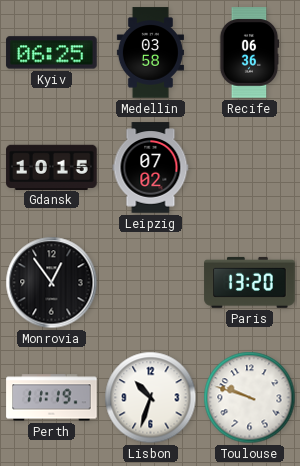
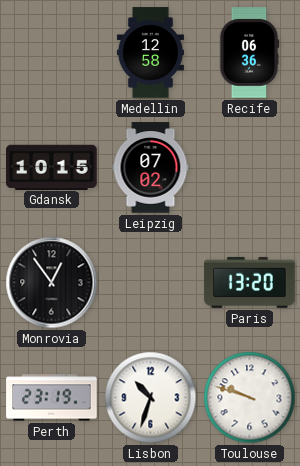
Kyiv: 06:25 -> none
Medellin: 03:58 -> 12:58
Perth: 11:19 -> 23:19
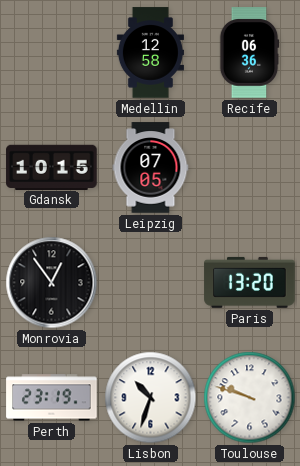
Leipzig: 07:02 -> 07:05
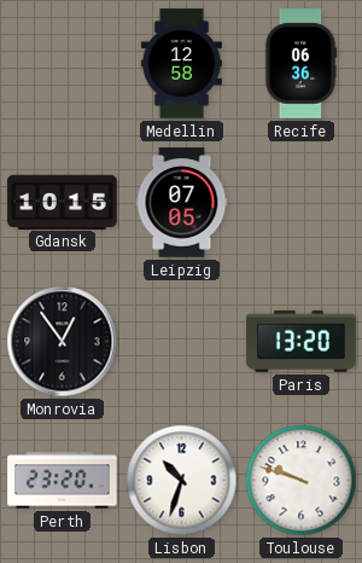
Perth: 23:19 -> 23:20
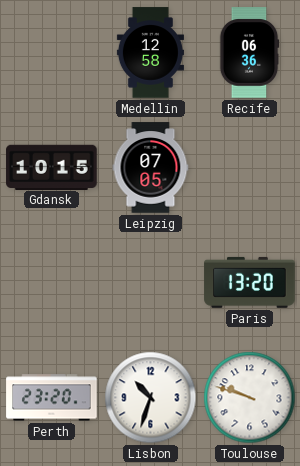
Monrovia: 12:54 -> none
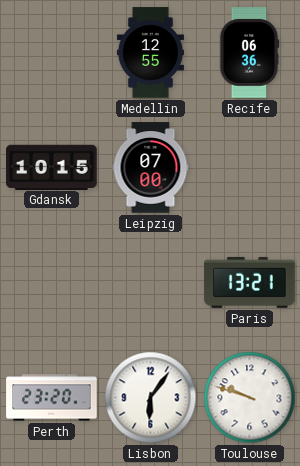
Medellin: 12:58 -> 12:55
Leipzig: 07:05 -> 07:00
Paris: 13:20 -> 13:21
Lisbon: 10:33 -> 6:06
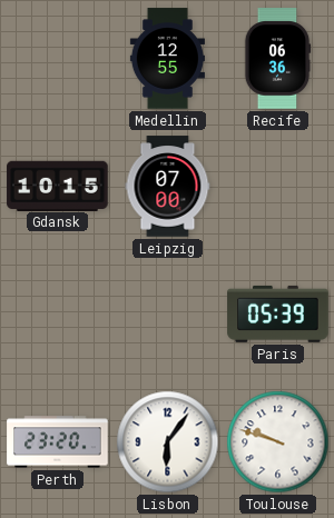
Paris: 13:21 -> 05:39
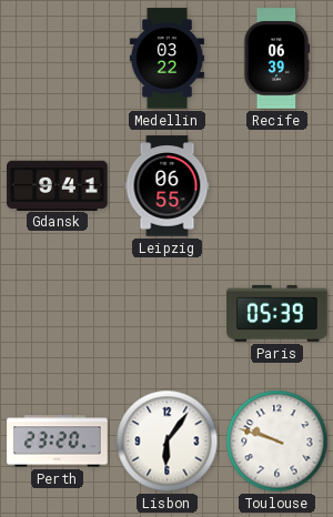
Medellin: 12:55 -> 03:22
Recife: 06:36 -> 06:39
Gdansk: 10:15 -> 9:41
Leipzig: 07:00 -> 06:55
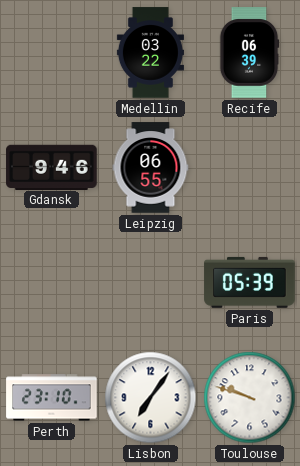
Gdansk: 9:41 -> 9:46
Perth: 23:20 -> 23:10
Lisbon: 6:06 -> 7:06
